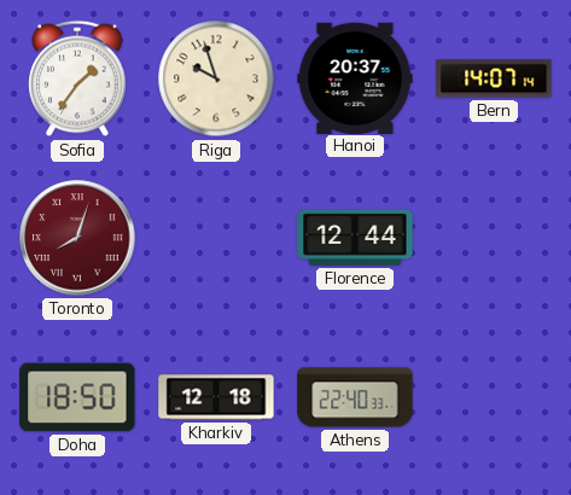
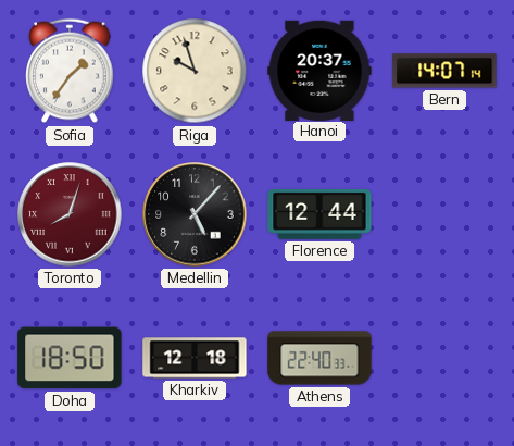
Medellin: none -> 5:07
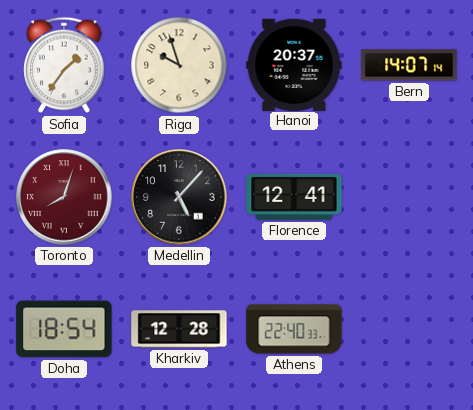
Florence: 12:44 -> 12:41
Doha: 18:50 -> 18:54
Kharkiv: 12:18 -> 12:28
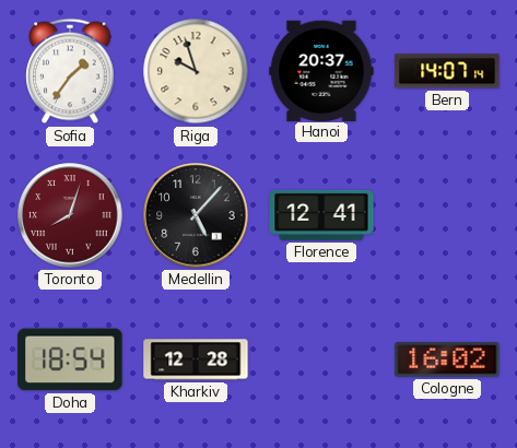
Athens: 22:40 -> none
Cologne: none -> 16:02
